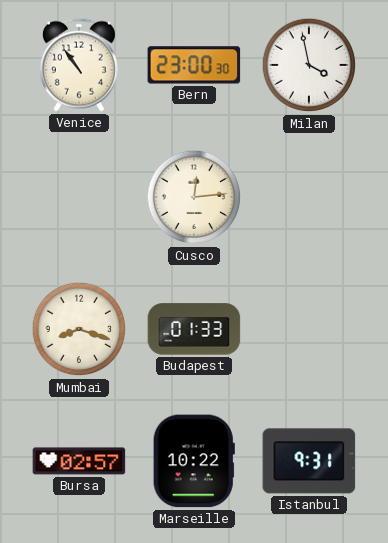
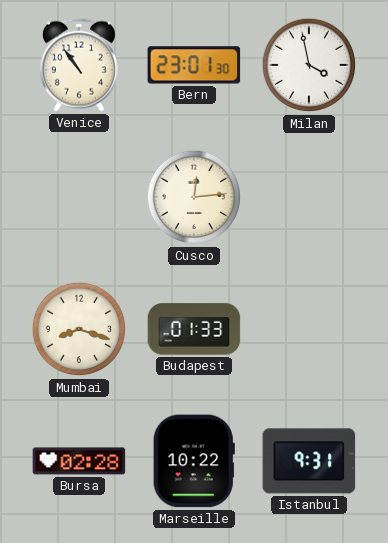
Bern: 23:00 -> 23:01
Bursa: 02:57 -> 02:28
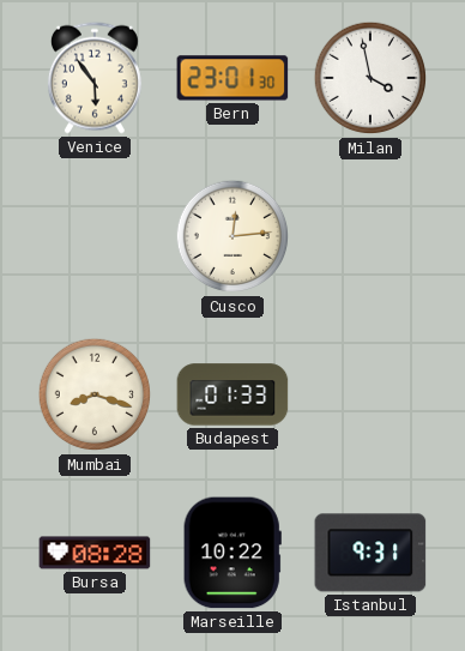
Venice: 10:54 -> 5:54
Bursa: 02:28 -> 08:28
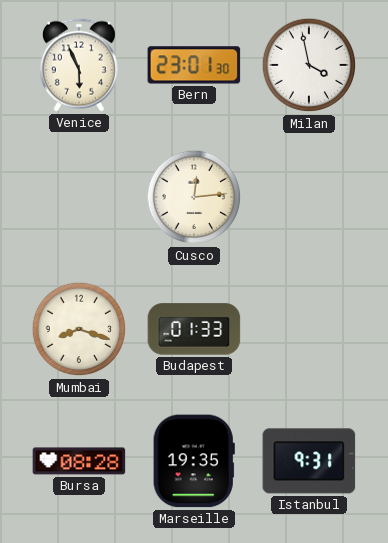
Venice: 5:54 -> 5:56
Marseille: 10:22 -> 19:35
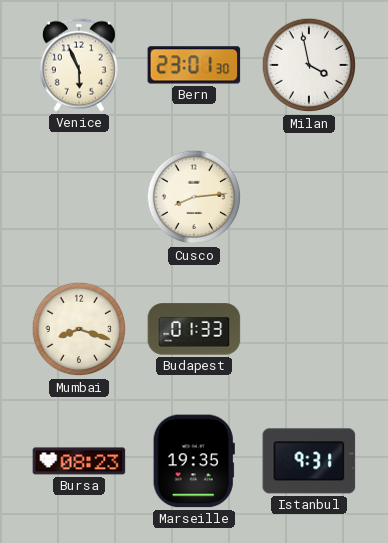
Cusco: 12:14 -> 8:14
Bursa: 08:28 -> 08:23
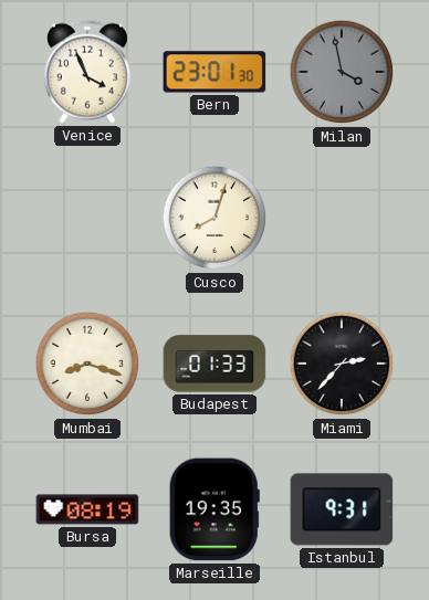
Venice: 5:56 -> 3:56
Milan dial: white -> grey
Cusco: 8:14 -> 8:03
Miami: none -> 2:37
Bursa: 08:23 -> 08:19
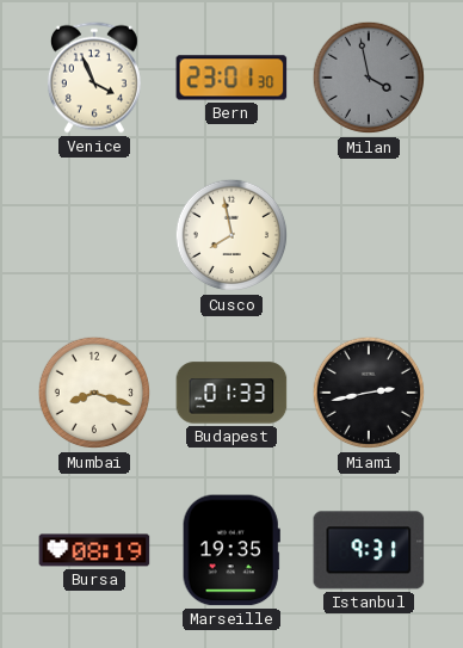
Cusco: 8:03 -> 7:58
Miami: 2:37 -> 2:43
